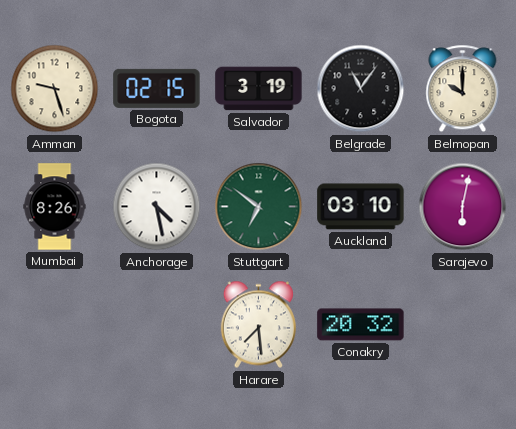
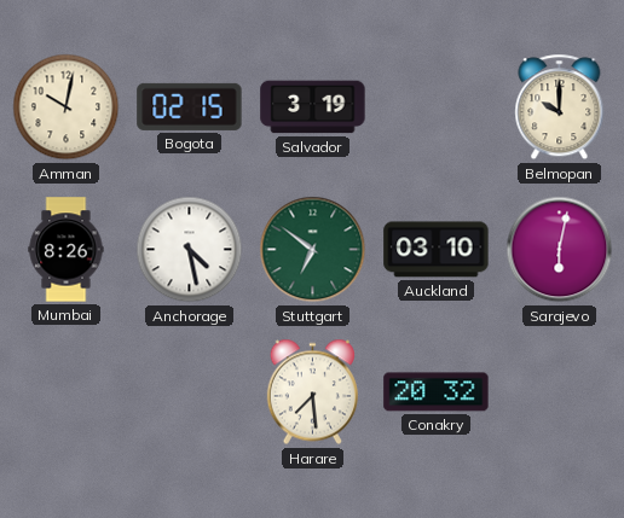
Amman: 9:27 -> 10:02
Belgrade: 11:06 -> none
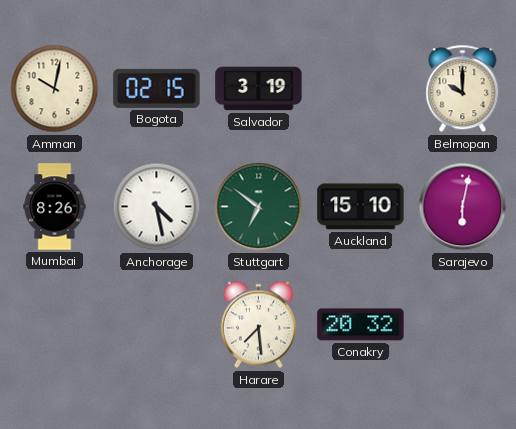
Auckland: 03:10 -> 15:10
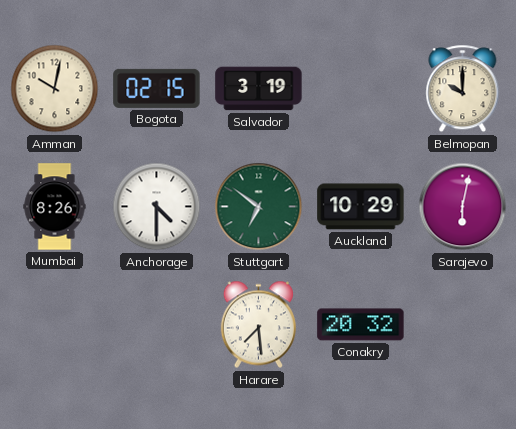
Anchorage: 4:28 -> 4:30
Auckland: 15:10 -> 10:29
